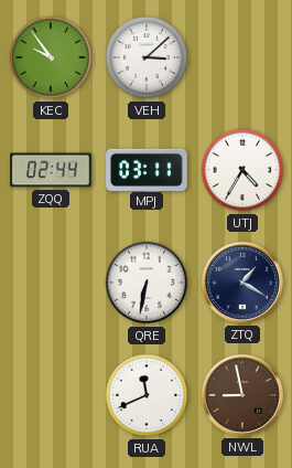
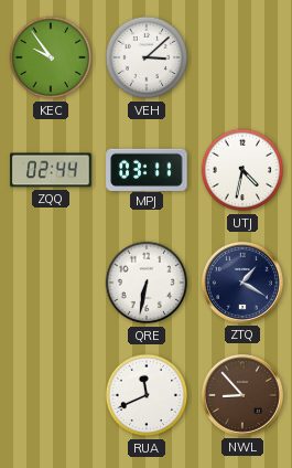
UTJ: 4:35 -> 4:32
NWL: 8:58 -> 8:53
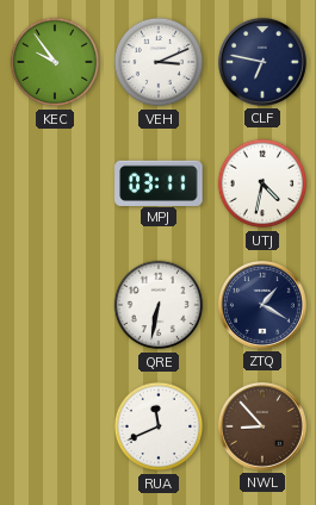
VEH: 3:08 -> 3:11
CLF: none -> 6:47
ZQQ: 02:44 -> none
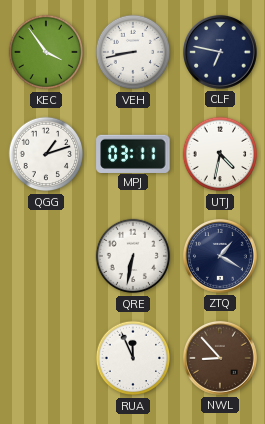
KEC: 9:54 -> 3:54
VEH: 3:11 -> 8:43
QGG: none -> 1:12
RUA: 11:41 -> 11:56
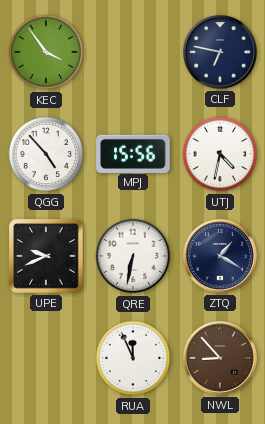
VEH: 8:43 -> none
QGG: 1:12 -> 4:53
MPJ: 03:11 -> 15:56
UPE: none -> 9:41
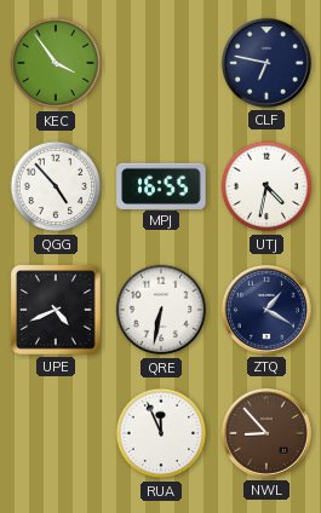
MPJ: 15:56 -> 16:55
UPE: 9:41 -> 4:41
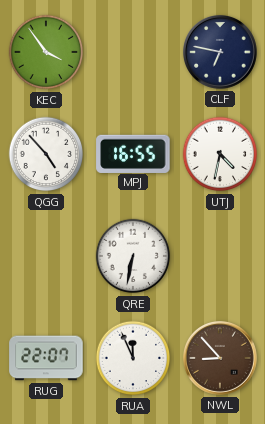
UPE: 4:41 -> none
ZTQ: 1:20 -> none
RUG: none -> 22:07
